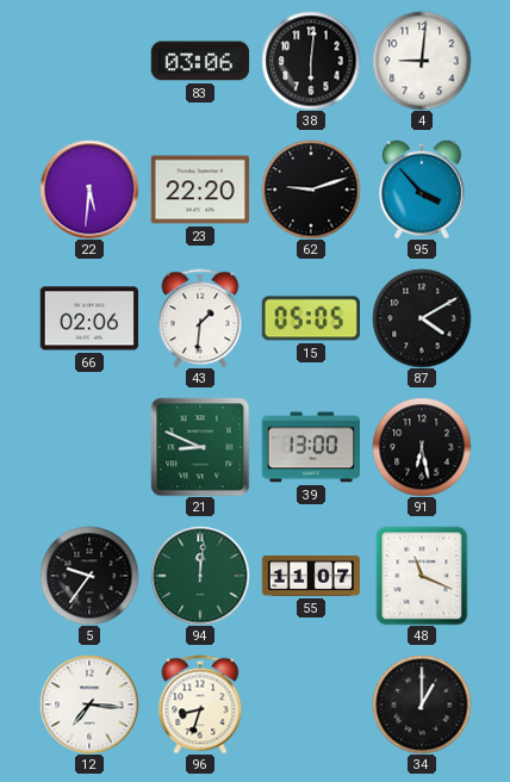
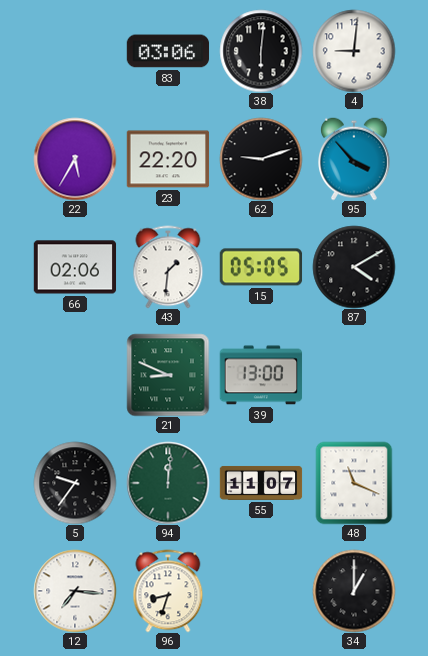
22: 5:31 -> 5:35
91: 6:28 -> none
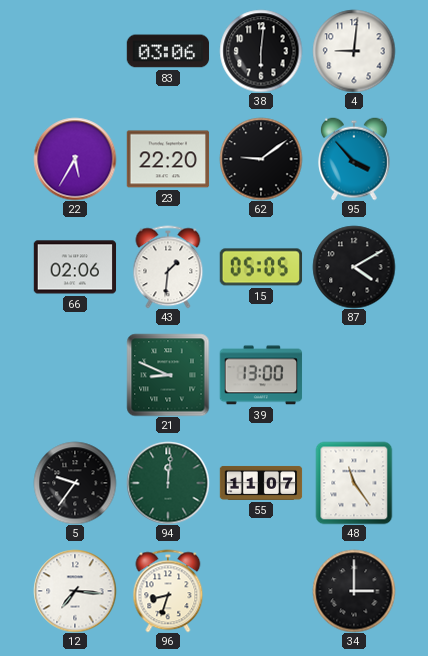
62: 9:12 -> 9:09
48: 11:19 -> 11:24
34: 1:00 -> 3:00
